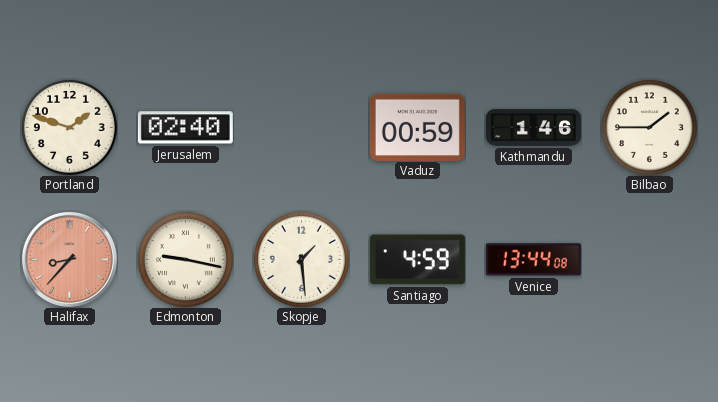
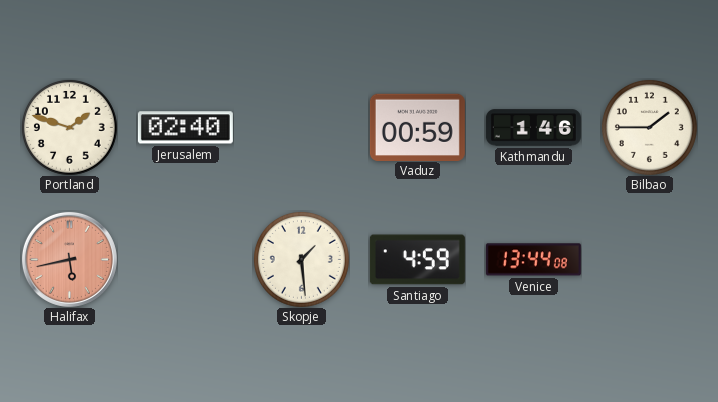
Halifax: 8:37 -> 5:43
Edmonton: 9:17 -> none
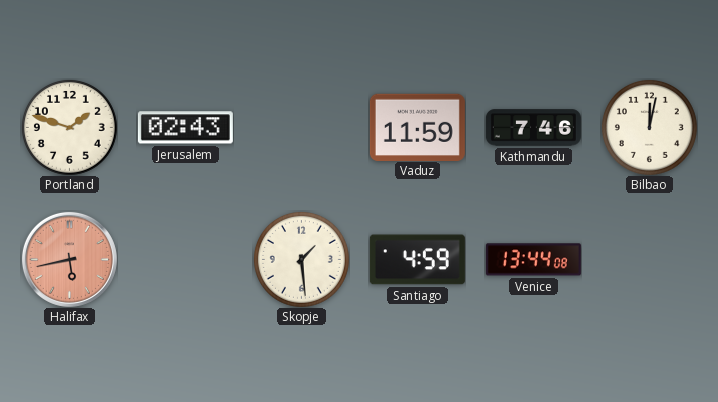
Jerusalem: 02:40 -> 02:43
Vaduz: 00:59 -> 11:59
Kathmandu: 1:46 -> 7:46
Bilbao: 1:45 -> 12:02
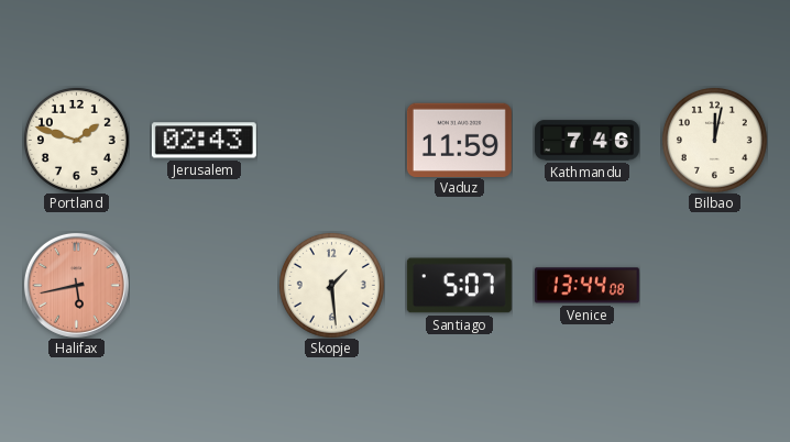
Santiago: 4:59 -> 5:07
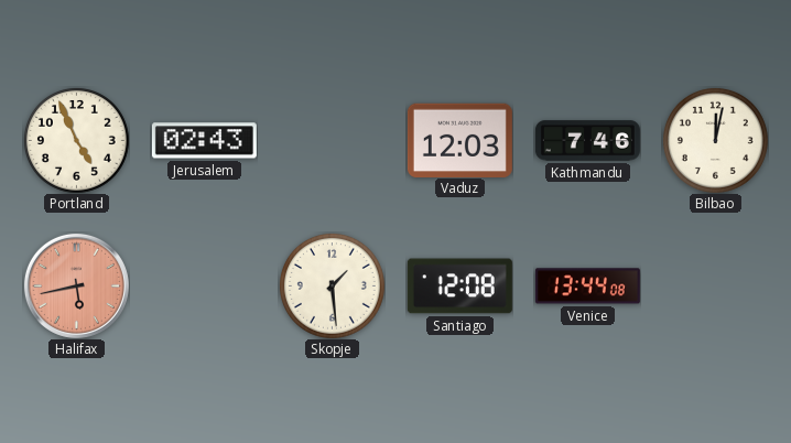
Portland: 1:48 -> 4:56
Vaduz: 11:59 -> 12:03
Santiago: 5:07 -> 12:08
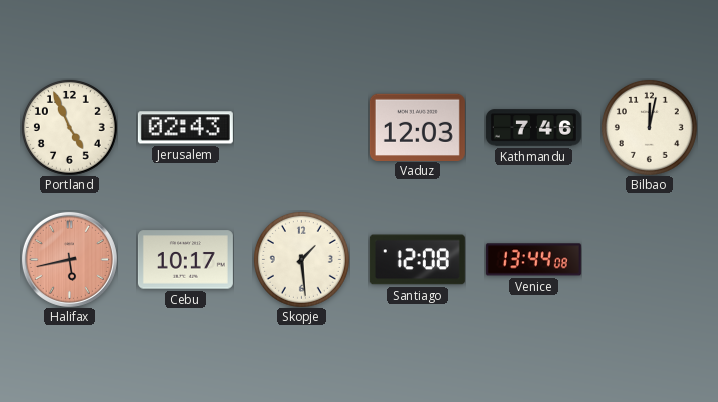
Cebu: none -> 10:17
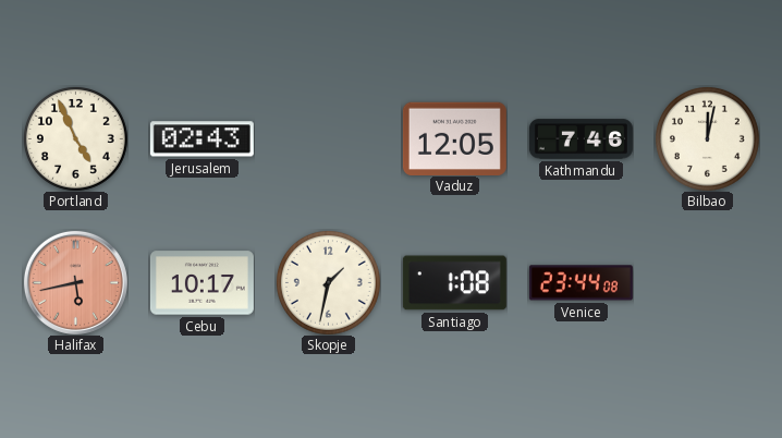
Vaduz: 12:03 -> 12:05
Skopje: 1:29 -> 1:32
Santiago: 12:08 -> 1:08
Venice: 13:44 -> 23:44
